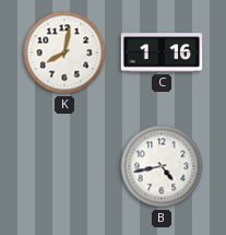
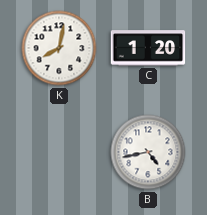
C: 1:16 -> 1:20
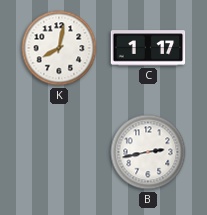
C: 1:20 -> 1:17
B: 4:43 -> 2:43
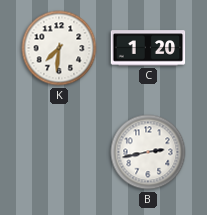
K: 8:02 -> 7:31
C: 1:17 -> 1:20
